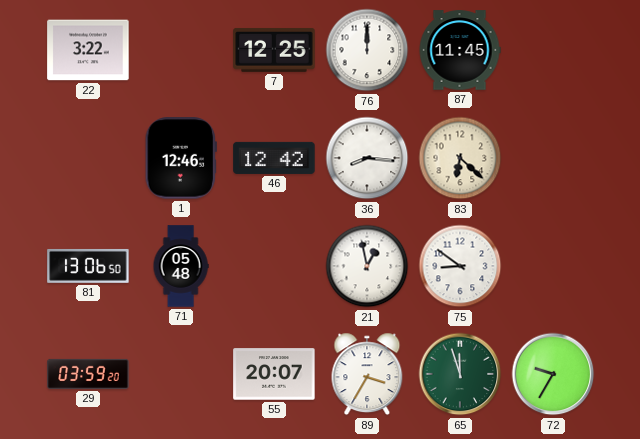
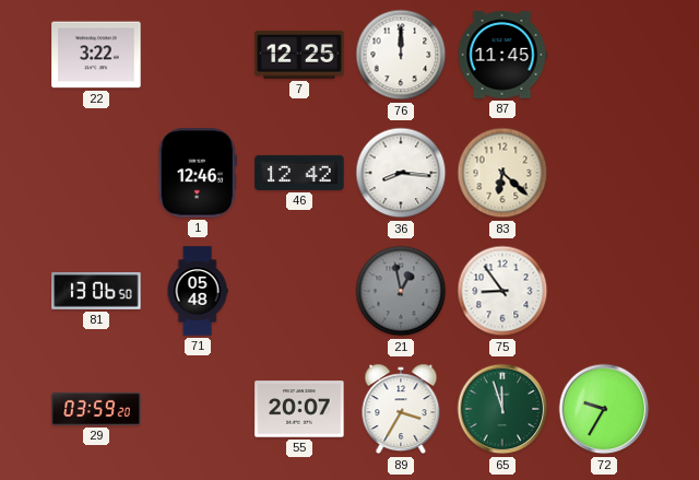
21 dial: white -> grey
75: 8:51 -> 8:54
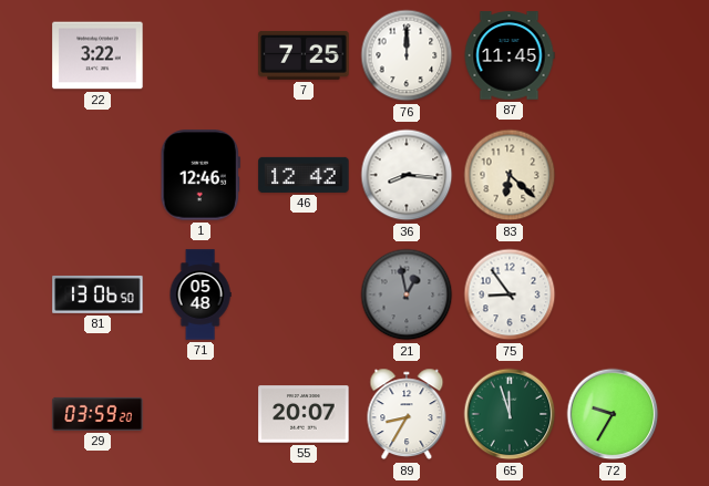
7: 12:25 -> 7:25
89: 3:35 -> 8:35
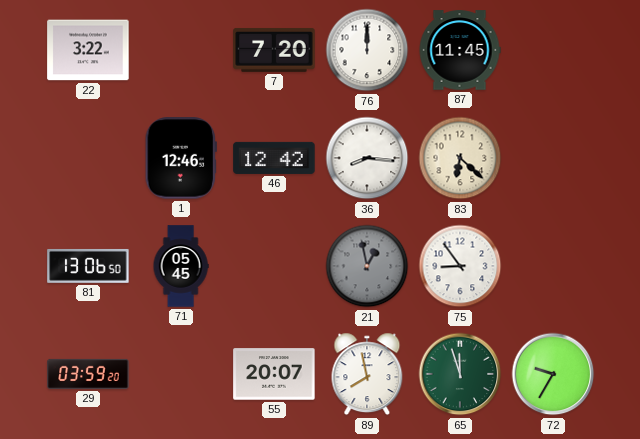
7: 7:25 -> 7:20
71: 05:48 -> 05:45
89: 8:35 -> 7:58
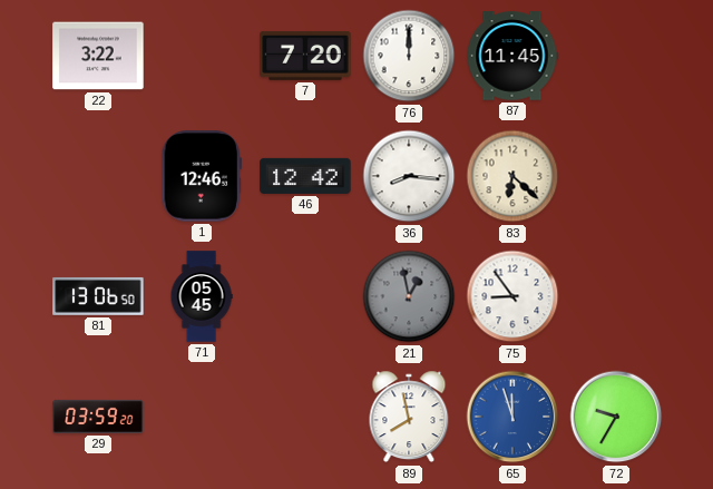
55: 20:07 -> none
65 dial: green -> blue
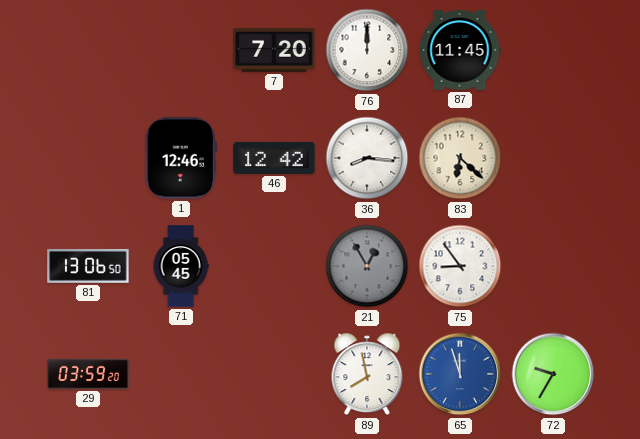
22: 3:22 -> none
21: 12:58 -> 12:55
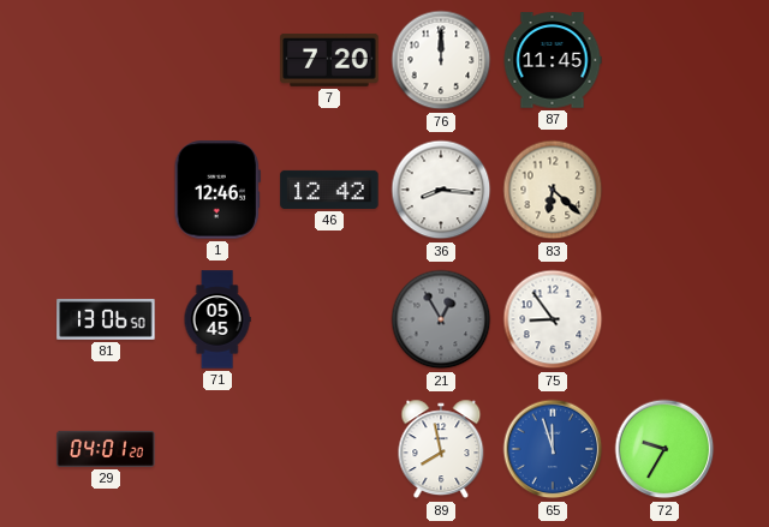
29: 03:59 -> 04:01
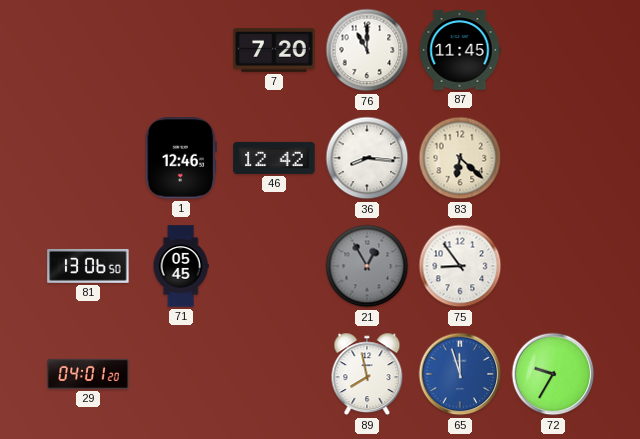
76: 12:00 -> 11:00
